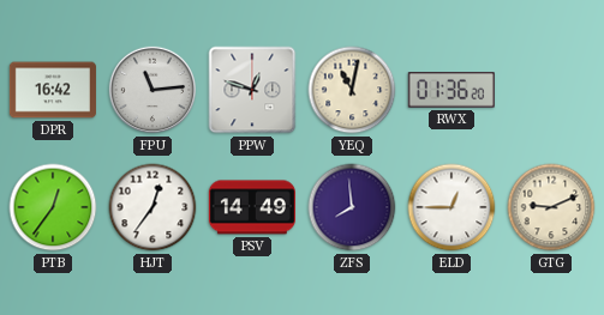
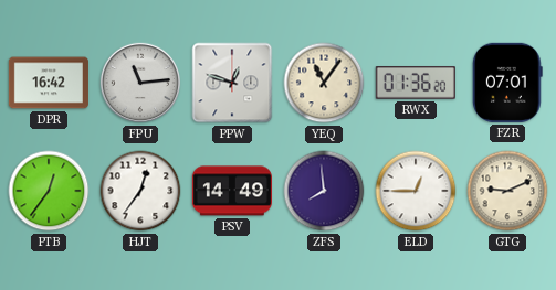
YEQ: 11:02 -> 11:06
FZR: none -> 07:01
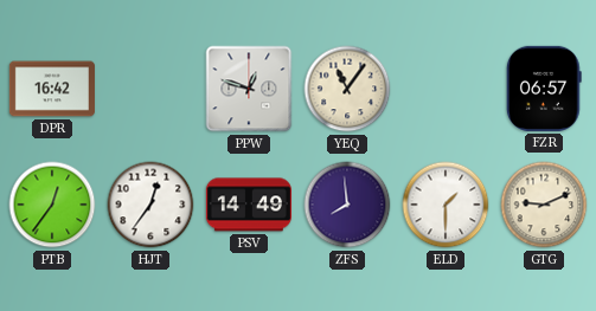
FPU: 11:14 -> none
RWX: 01:36 -> none
FZR: 07:01 -> 06:57
ELD: 12:45 -> 1:30
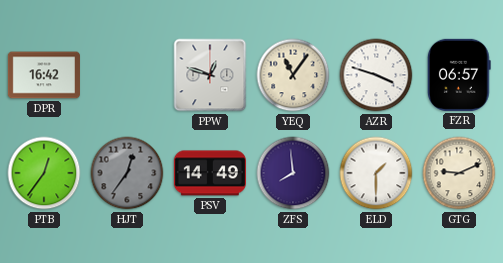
AZR: none -> 3:48
HJT dial: white -> grey
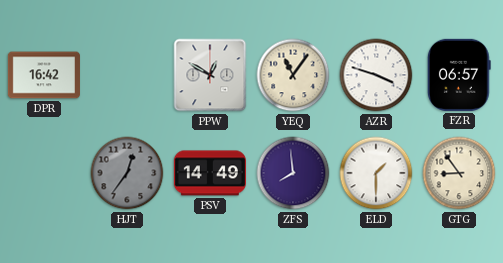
PPW: 12:48 -> 12:50
PTB: 12:36 -> none
GTG: 9:11 -> 8:54
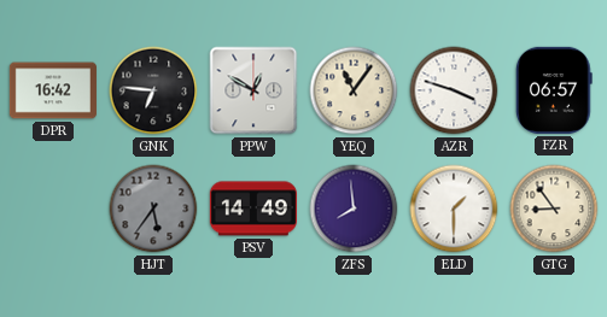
GNK: none -> 6:46
HJT: 12:36 -> 5:36
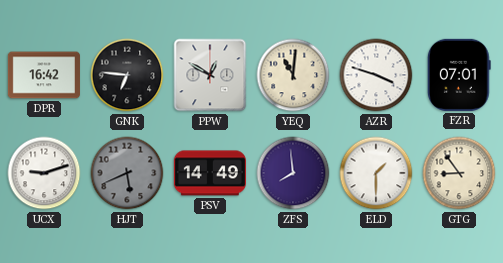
YEQ: 11:06 -> 11:01
FZR: 06:57 -> 07:01
UCX: none -> 9:12
HJT: 5:36 -> 5:41
